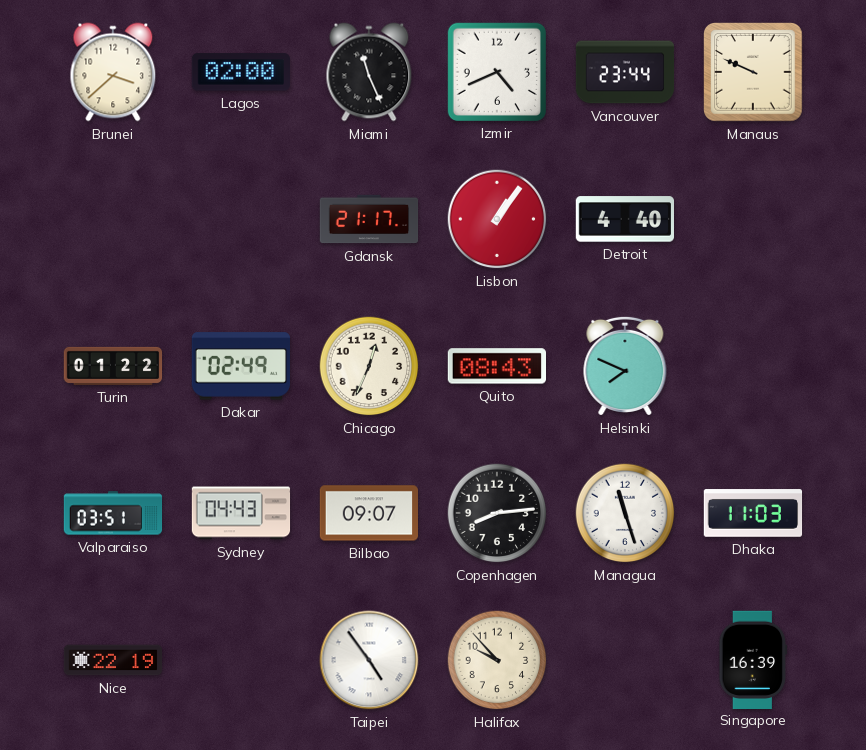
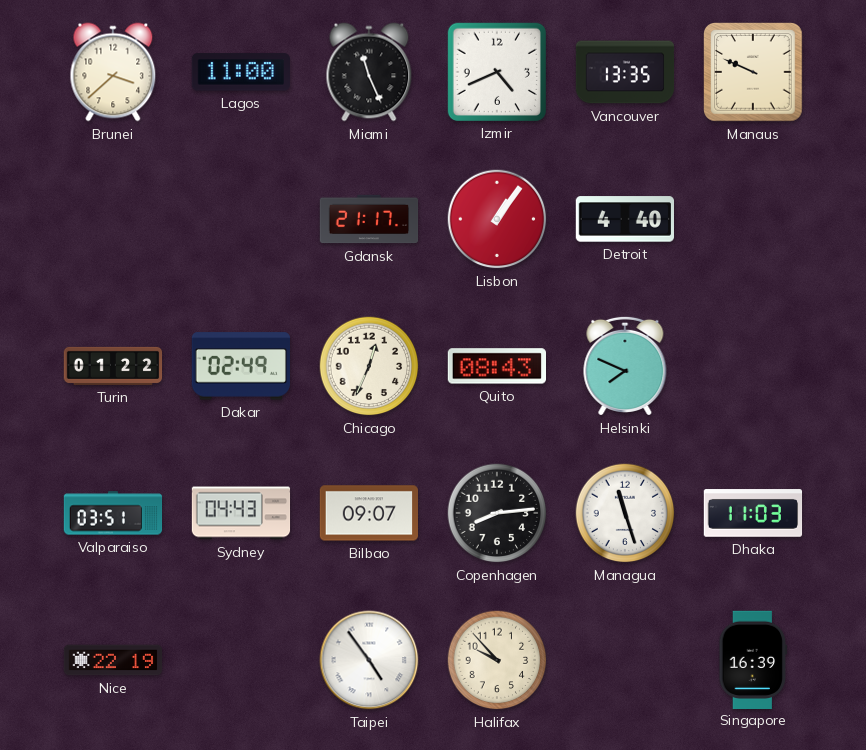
Lagos: 02:00 -> 11:00
Vancouver: 23:44 -> 13:35
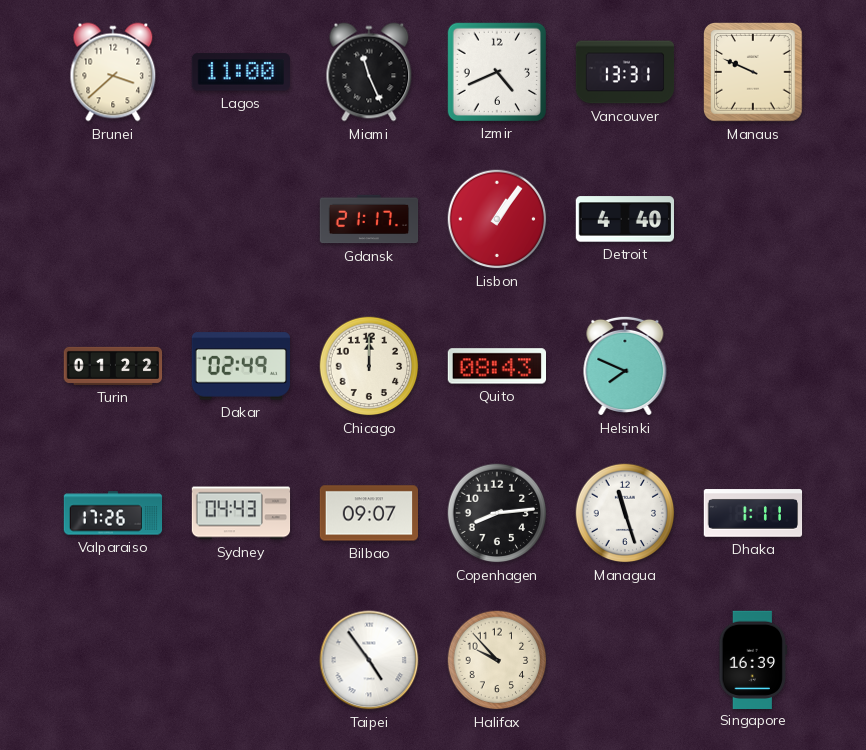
Vancouver: 13:35 -> 13:31
Chicago: 12:34 -> 12:00
Valparaiso: 03:51 -> 17:26
Dhaka: 11:03 -> 1:11
Nice: 22:19 -> none
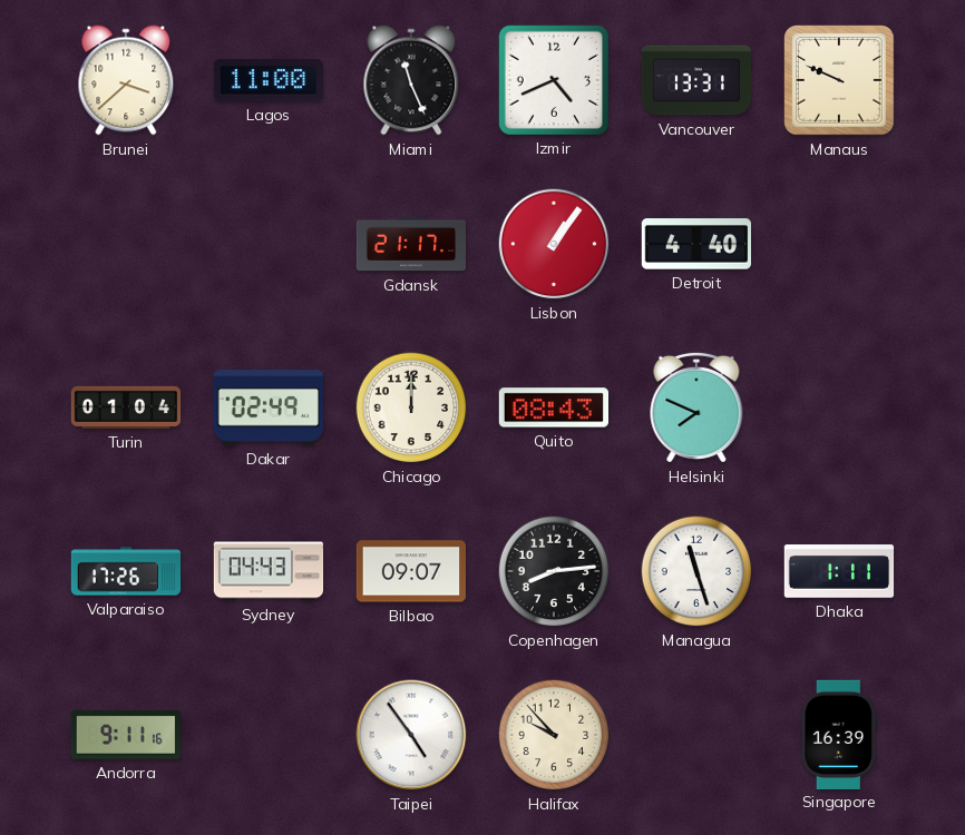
Turin: 01:22 -> 01:04
Andorra: none -> 9:11
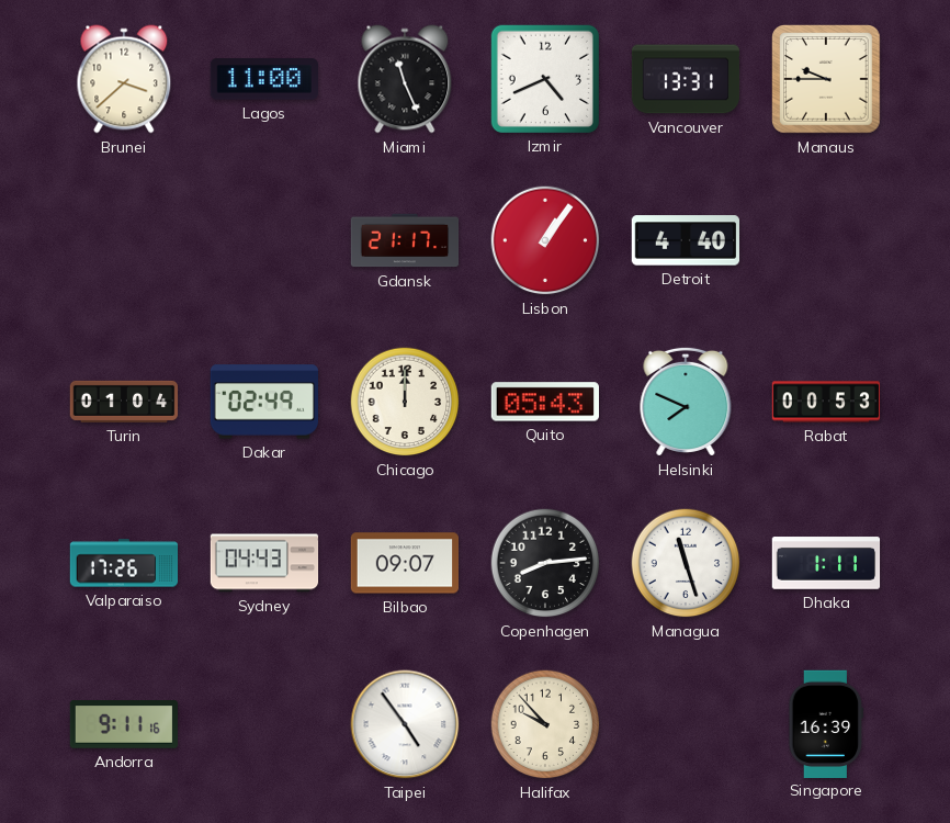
Manaus: 9:49 -> 9:45
Quito: 08:43 -> 05:43
Rabat: none -> 00:53
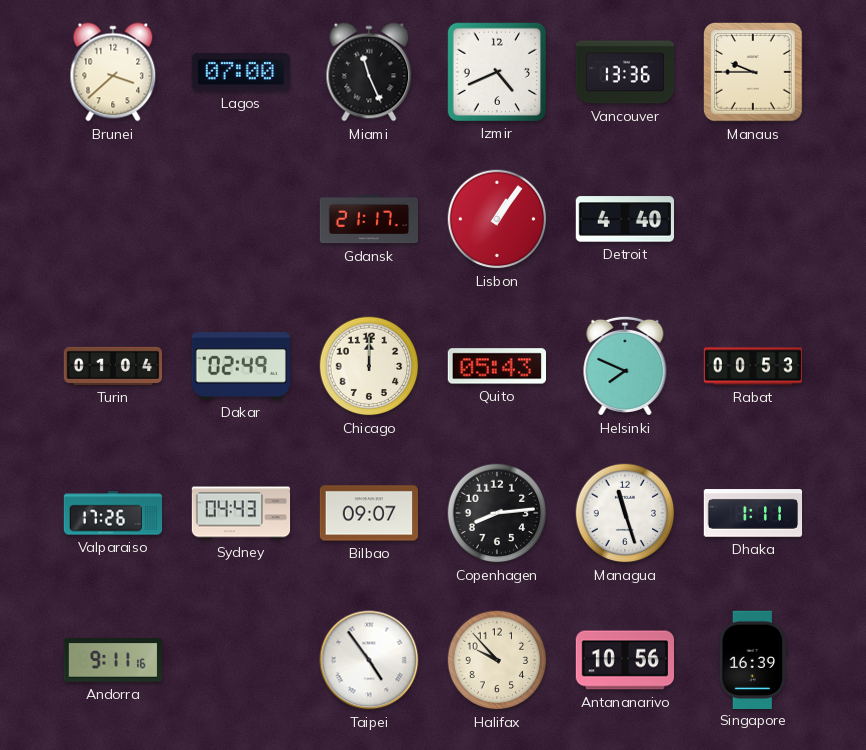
Lagos: 11:00 -> 07:00
Vancouver: 13:31 -> 13:36
Antananarivo: none -> 10:56
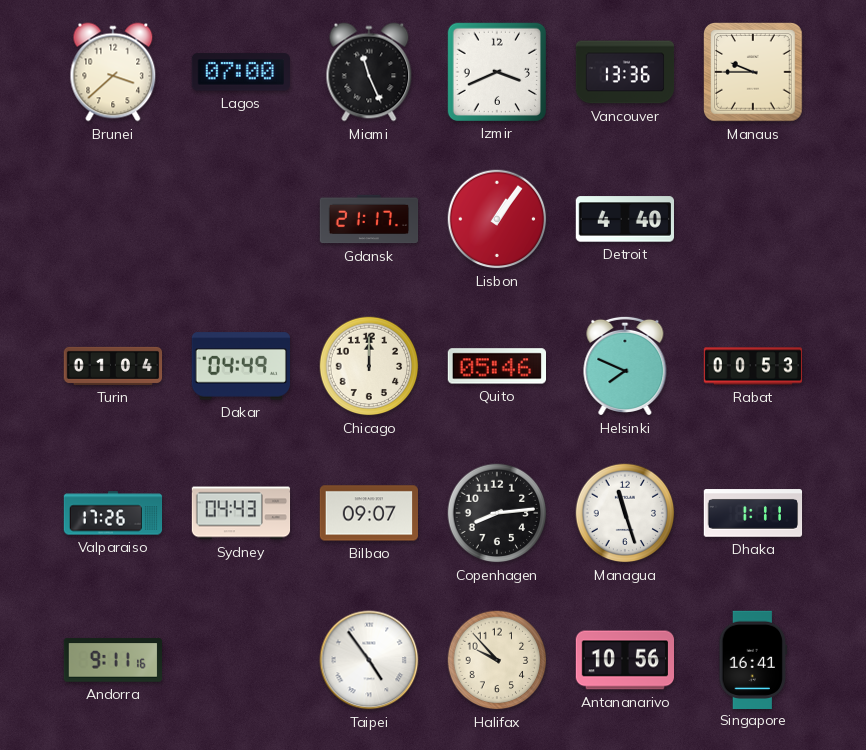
Izmir: 4:41 -> 3:41
Dakar: 02:49 -> 04:49
Quito: 05:43 -> 05:46
Singapore: 16:39 -> 16:41
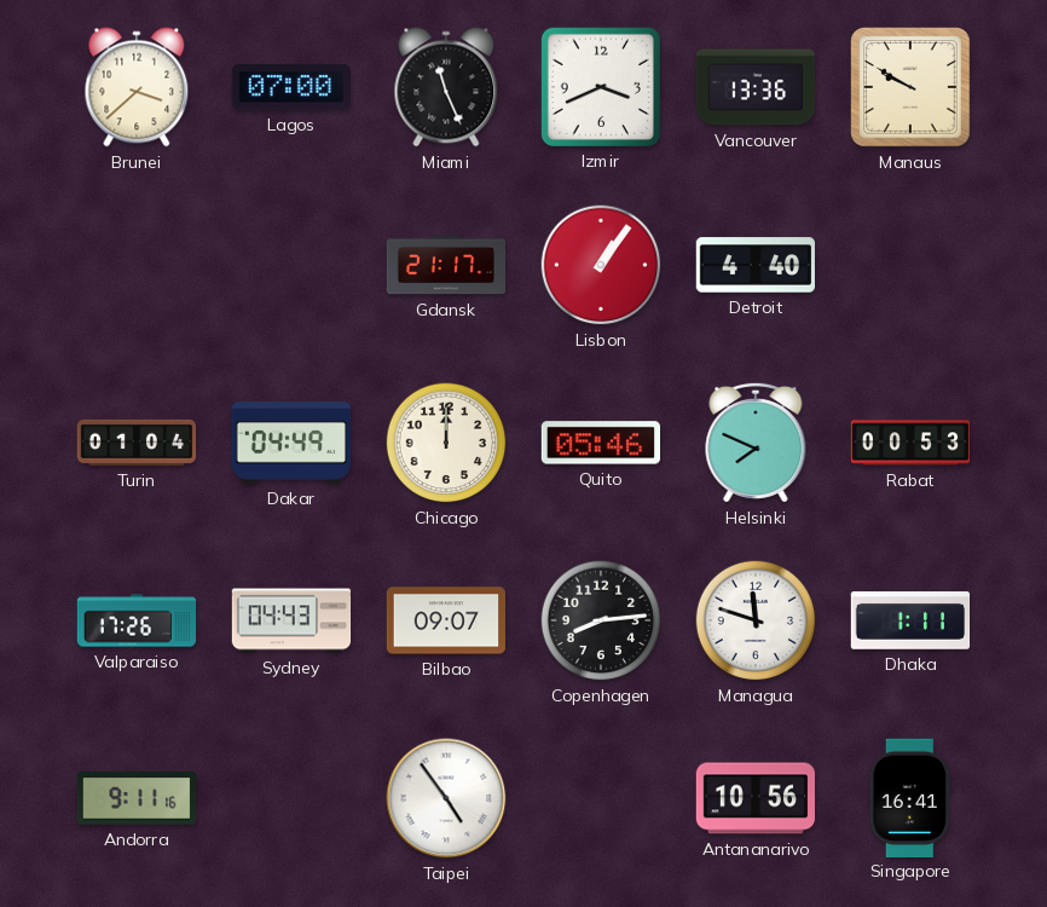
Manaus: 9:45 -> 9:50
Managua: 11:27 -> 11:48
Halifax: 9:53 -> none
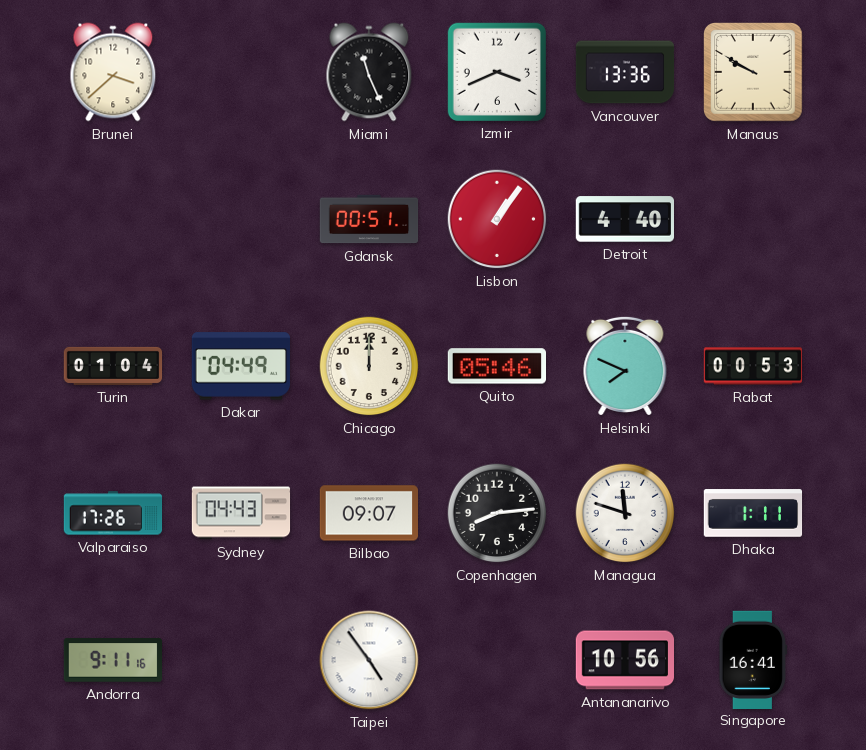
Lagos: 07:00 -> none
Gdansk: 21:17 -> 00:51
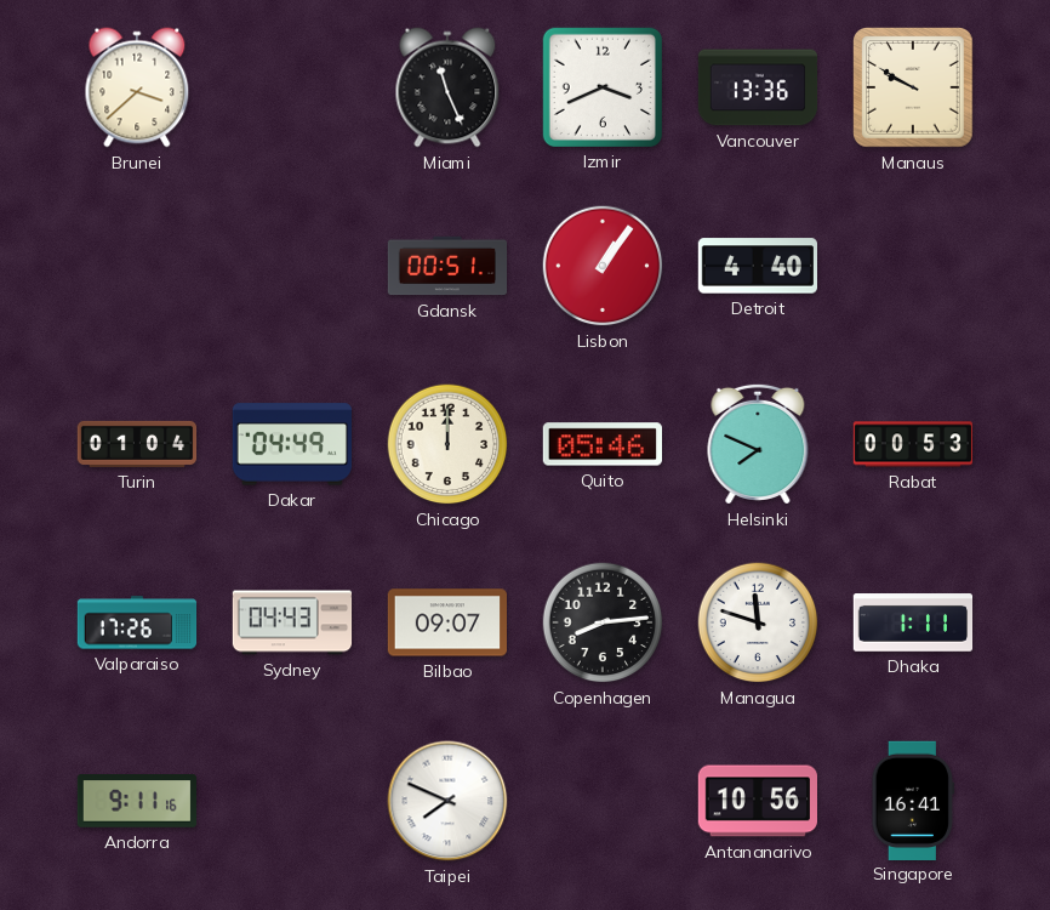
Taipei: 4:54 -> 7:49
